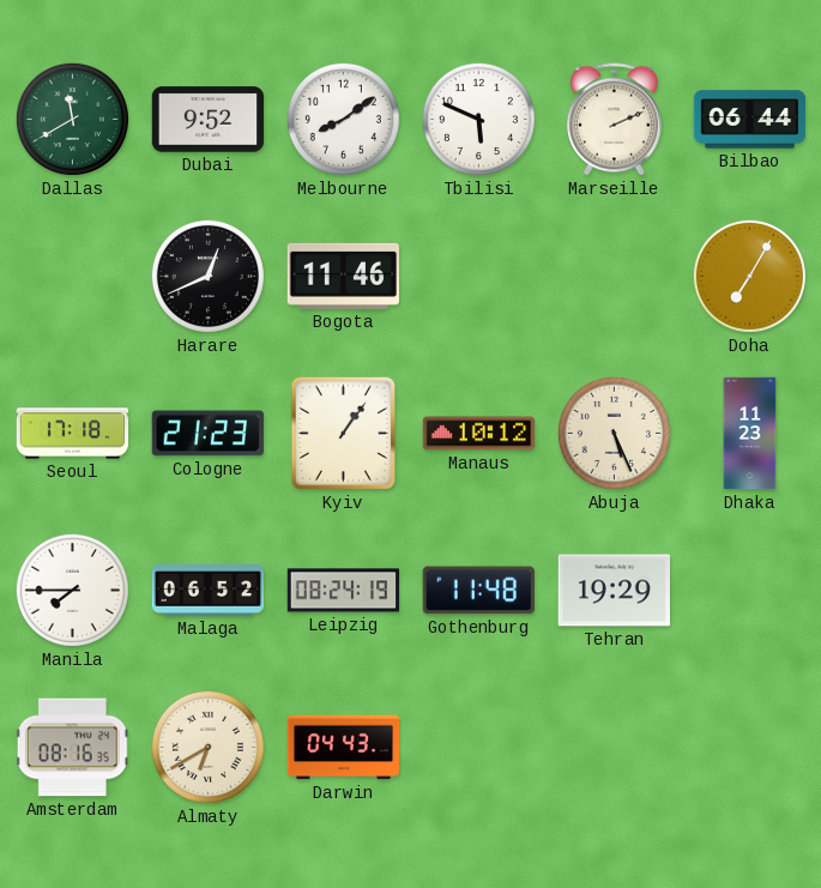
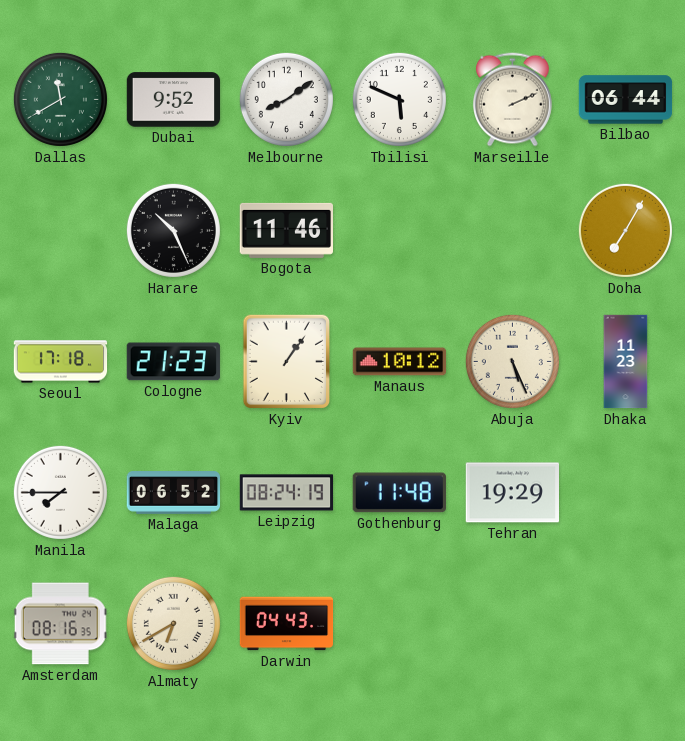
Harare: 12:41 -> 10:26
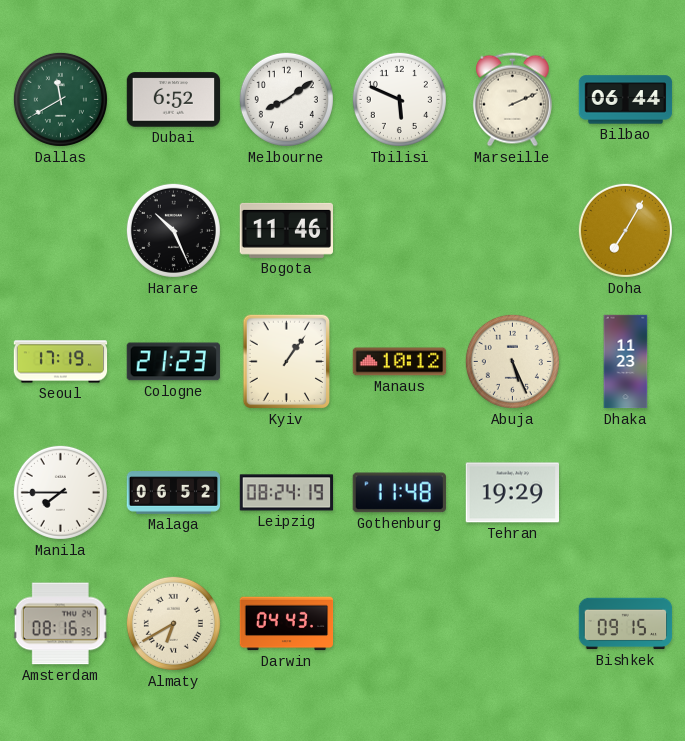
Dubai: 9:52 -> 6:52
Seoul: 17:18 -> 17:19
Bishkek: none -> 09:15
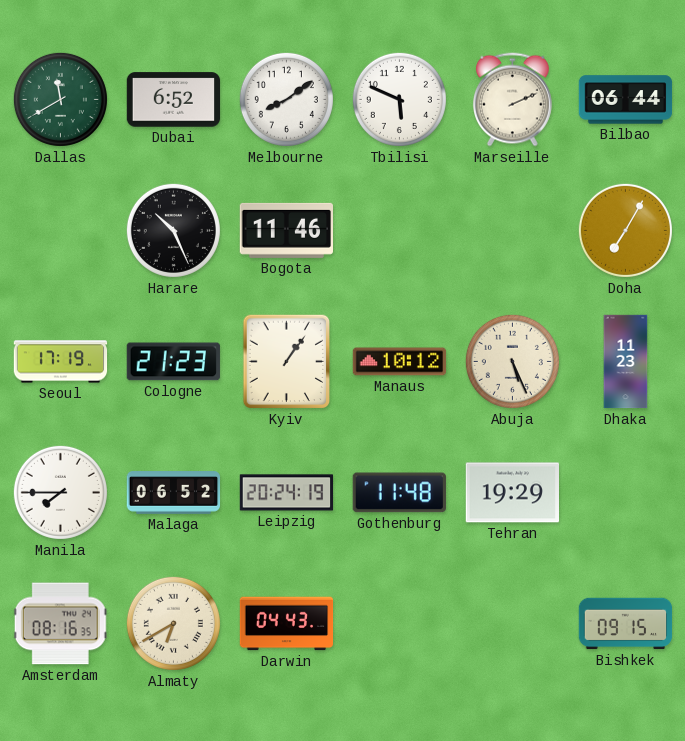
Leipzig: 08:24 -> 20:24
